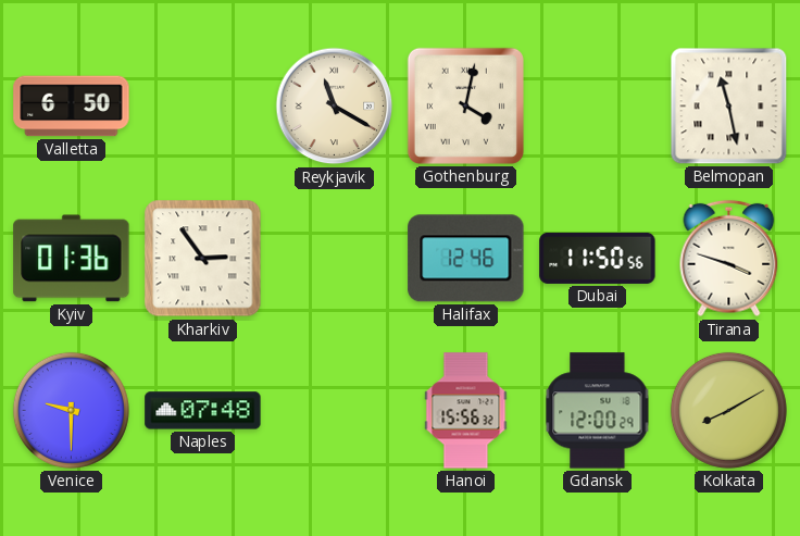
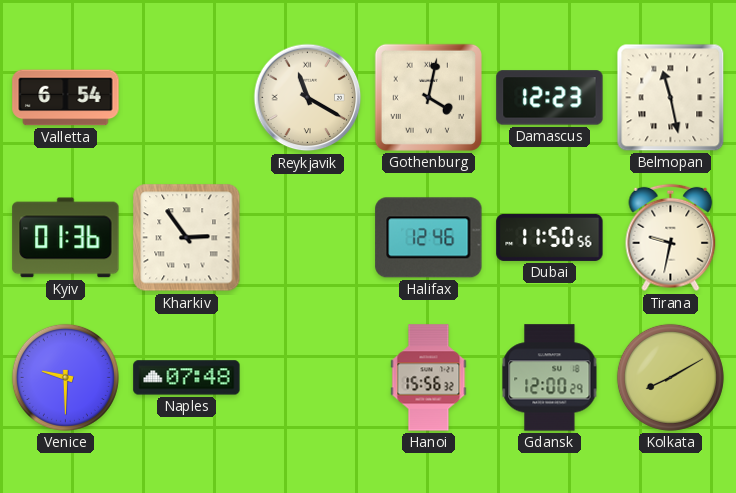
Valletta: 6:50 -> 6:54
Damascus: none -> 12:23
Tirana: 3:48 -> 9:32
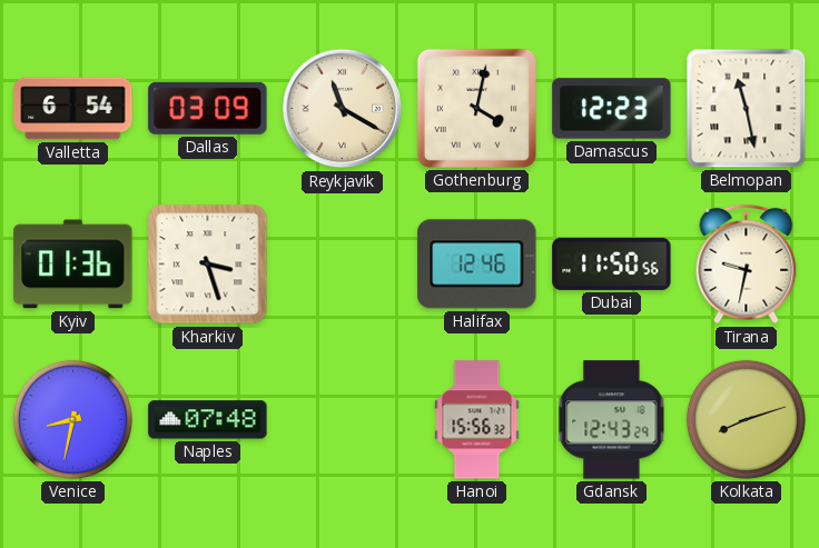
Dallas: none -> 03:09
Kharkiv: 2:54 -> 3:27
Venice: 9:30 -> 8:32
Gdansk: 12:00 -> 12:43
Kolkata: 8:10 -> 8:12
